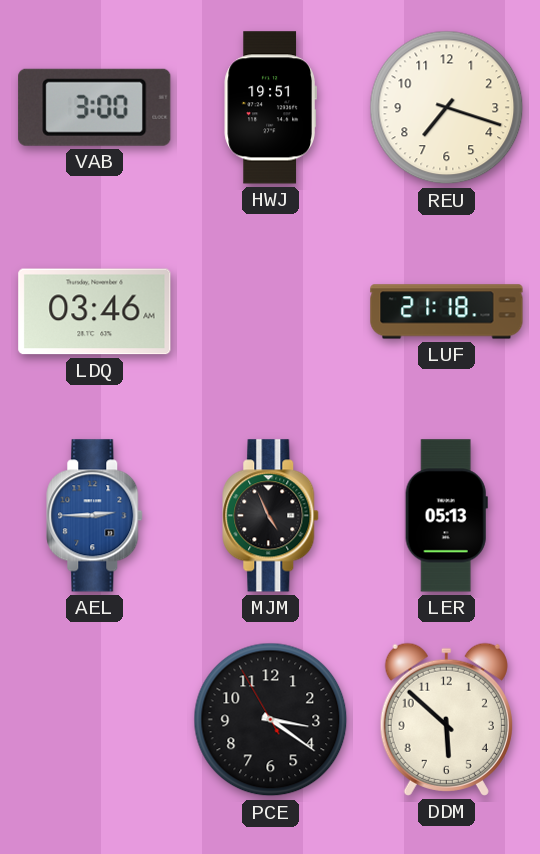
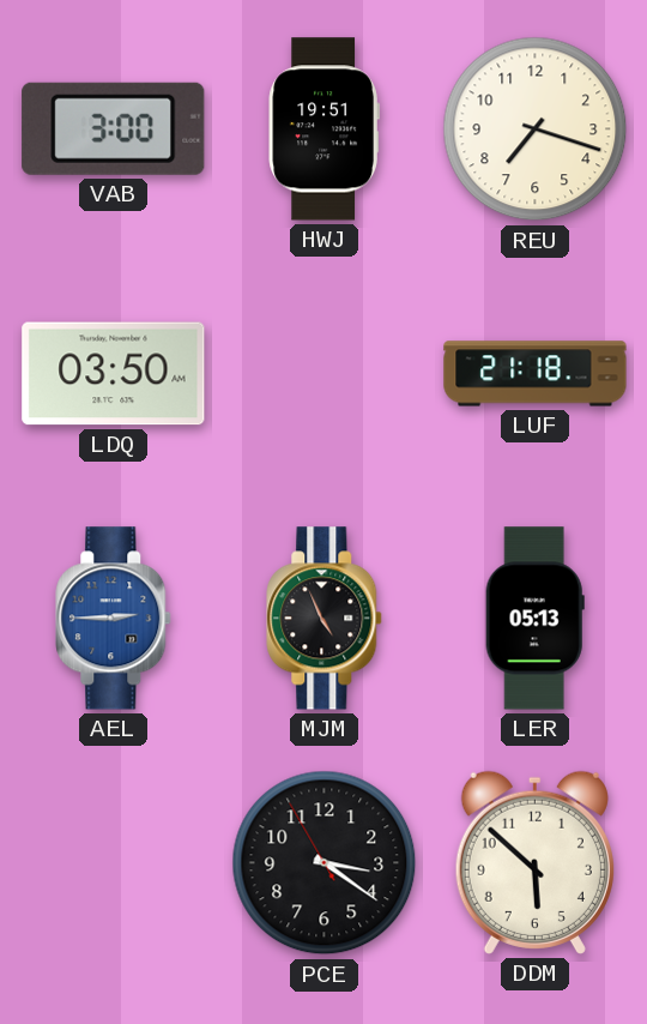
LDQ: 03:46 -> 03:50
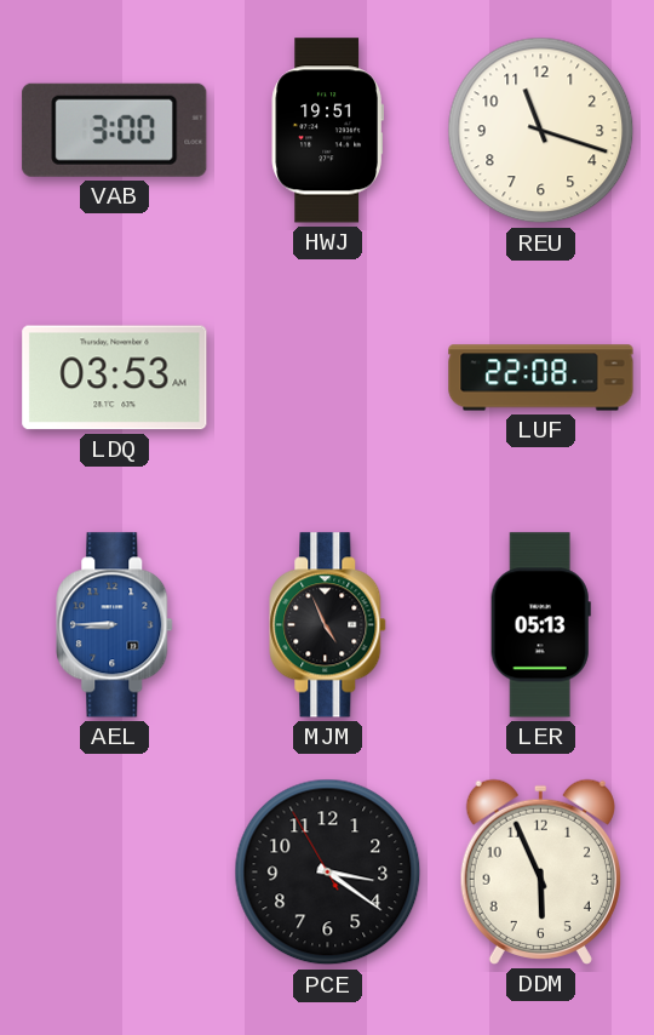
REU: 7:18 -> 11:18
LDQ: 03:50 -> 03:53
LUF: 21:18 -> 22:08
AEL: 2:45 -> 8:45
DDM: 5:52 -> 5:56
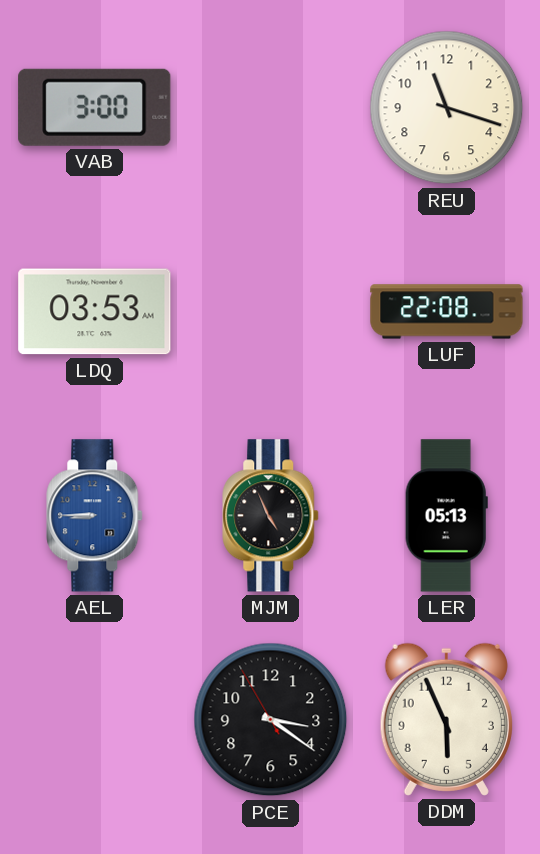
HWJ: 19:51 -> none
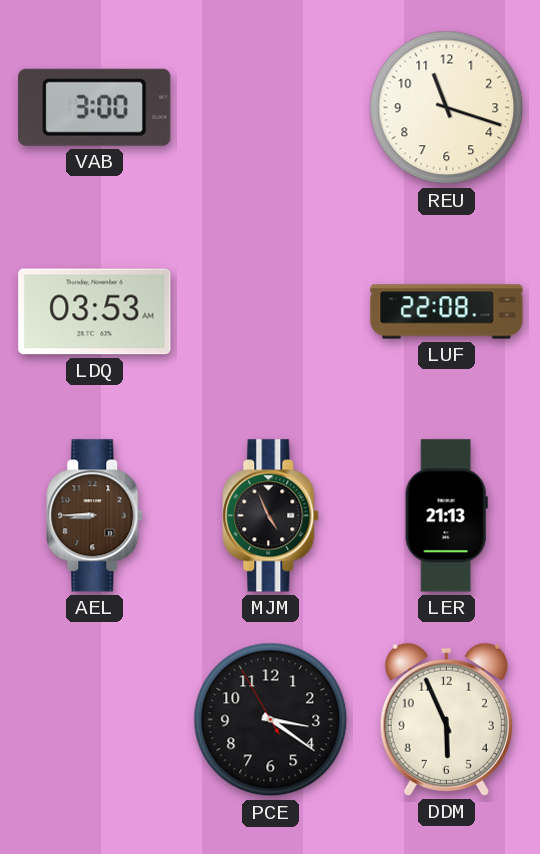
AEL dial: blue -> brown
LER: 05:13 -> 21:13
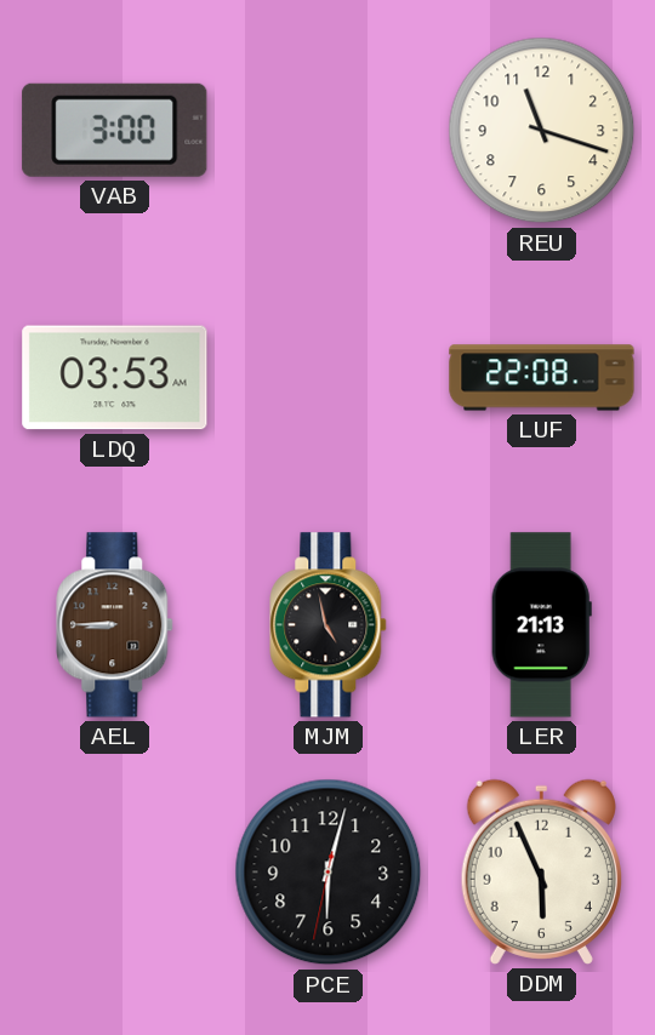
MJM: 4:56 -> 4:58
PCE: 3:20 -> 6:02
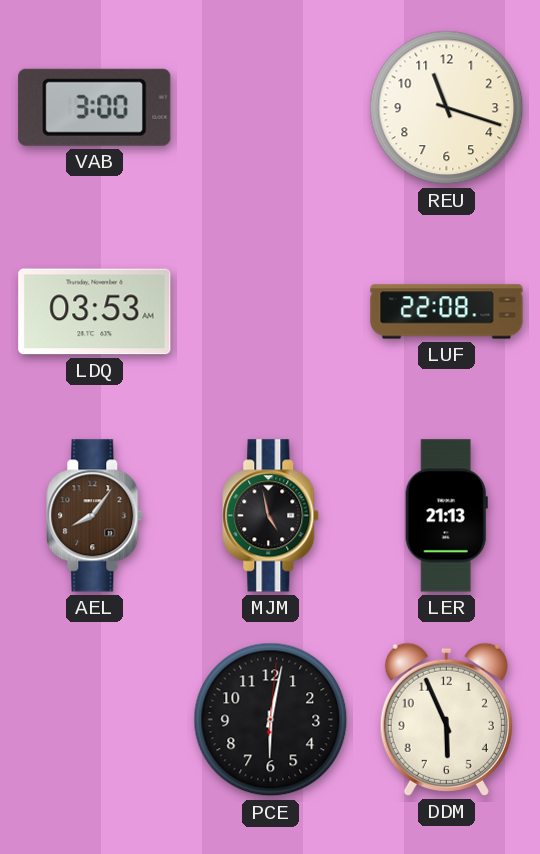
AEL: 8:45 -> 8:06
PCE: 6:02:32 -> 6:02:01
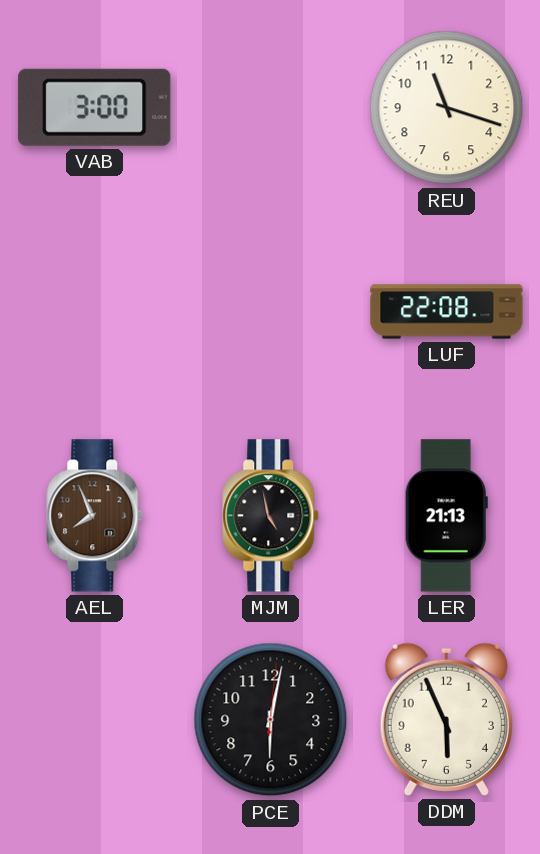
LDQ: 03:53 -> none
AEL: 8:06 -> 7:56
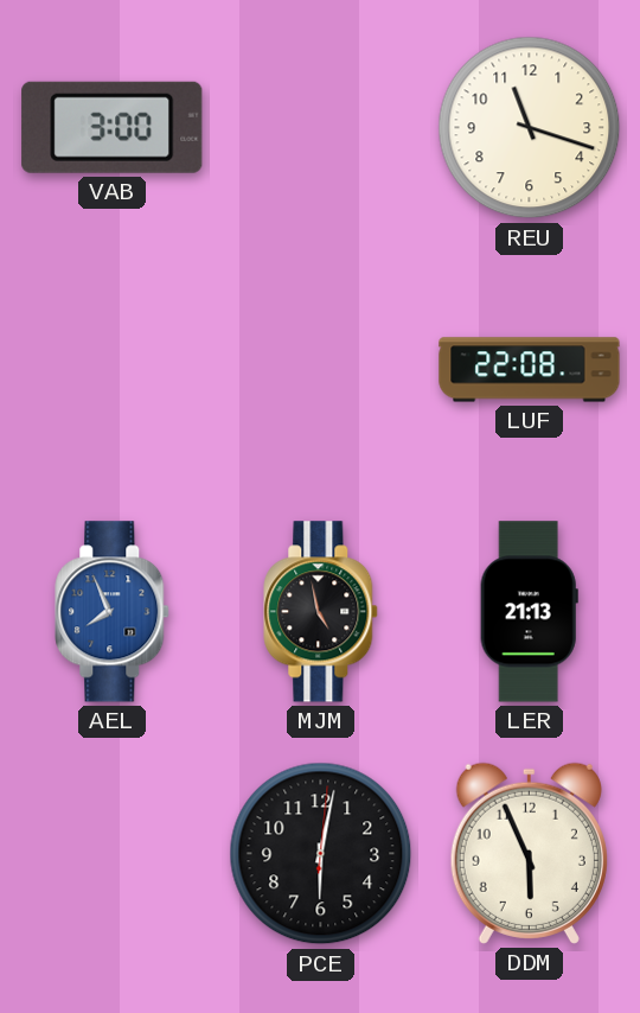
AEL dial: brown -> blue
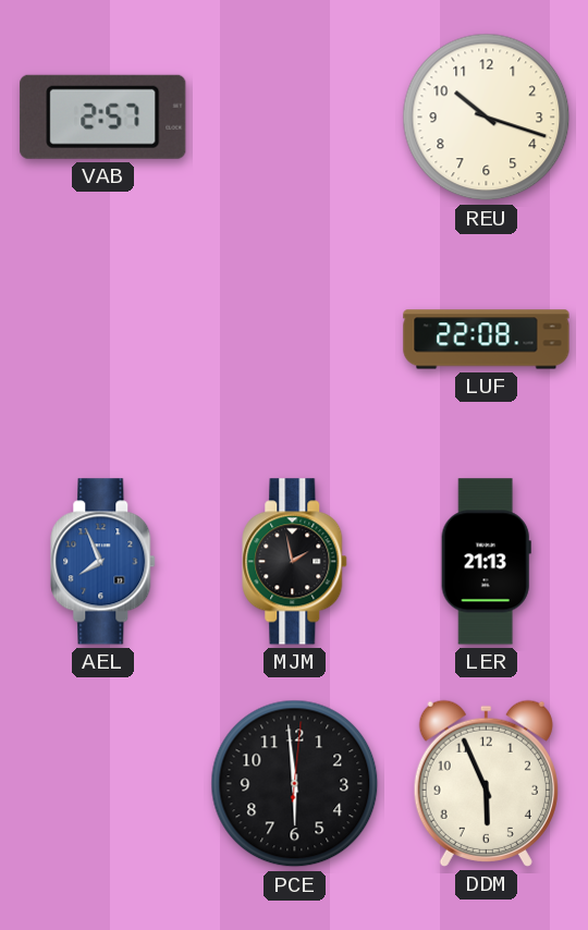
VAB: 3:00 -> 2:57
REU: 11:18 -> 10:18
MJM: 4:58 -> 1:58
PCE: 6:02 -> 5:59
